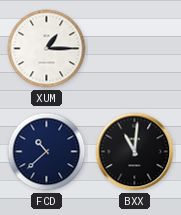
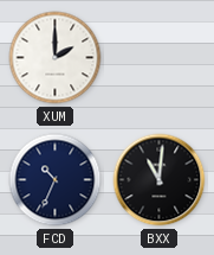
XUM: 1:15 -> 2:00
FCD: 10:38 -> 10:34
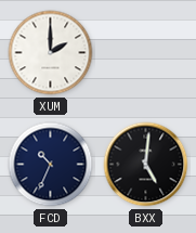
BXX: 11:01 -> 5:01
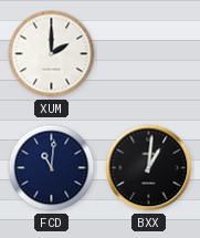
FCD: 10:34 -> 11:01
BXX: 5:01 -> 1:01
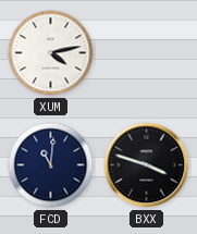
XUM: 2:00 -> 4:13
BXX: 1:01 -> 3:48
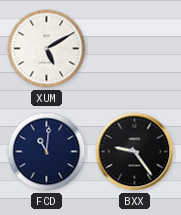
XUM: 4:13 -> 5:10
BXX: 3:48 -> 9:24
